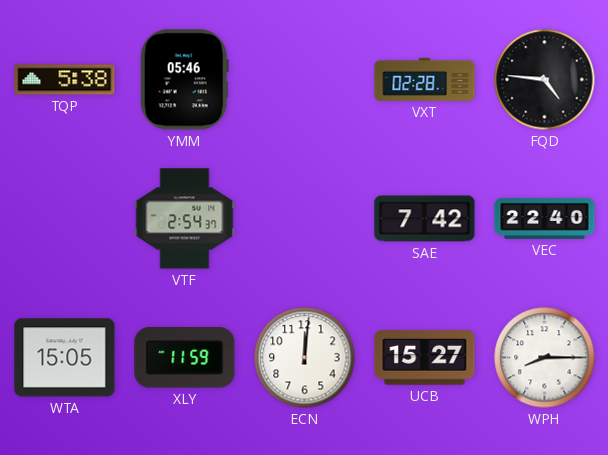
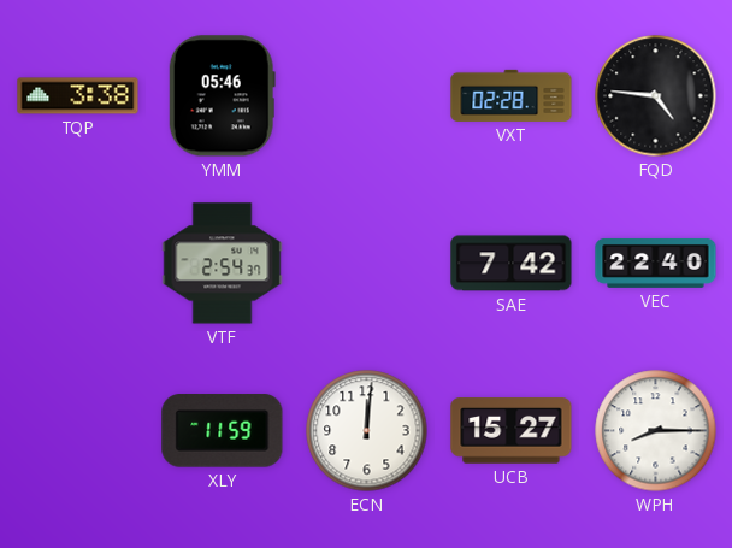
TQP: 5:38 -> 3:38
WTA: 15:05 -> none
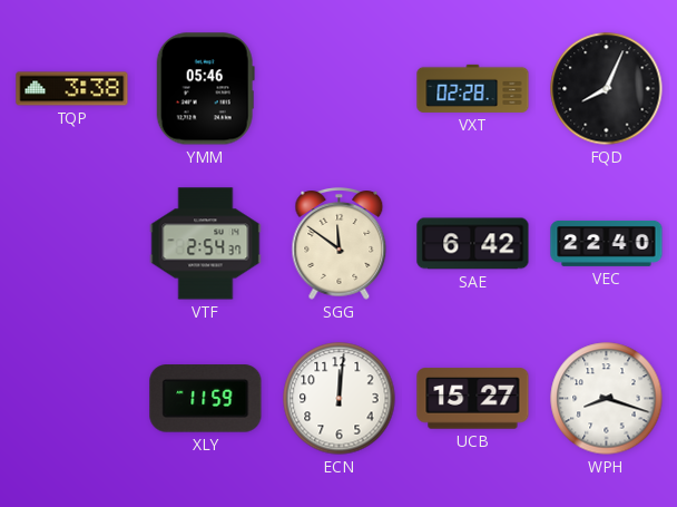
FQD: 4:46 -> 8:04
SGG: none -> 11:51
SAE: 7:42 -> 6:42
WPH: 8:15 -> 8:18
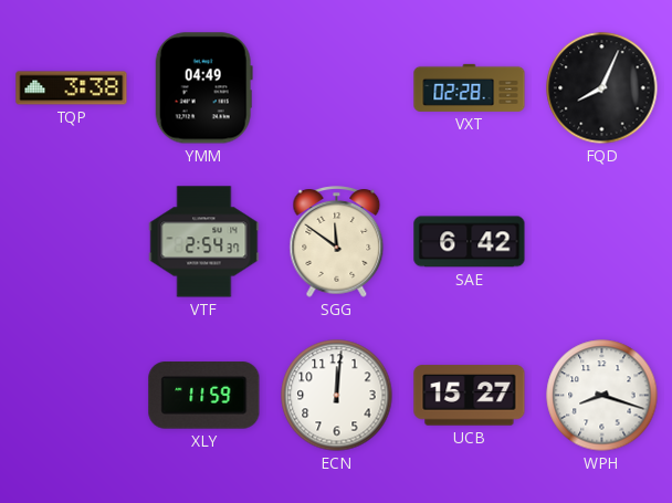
YMM: 05:46 -> 04:49
VEC: 22:40 -> none
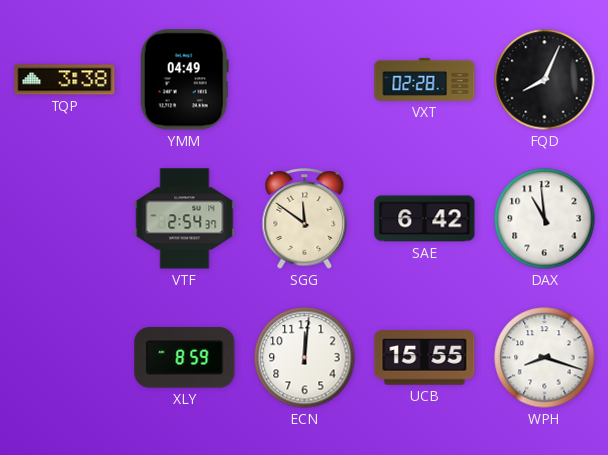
DAX: none -> 10:59
XLY: 11:59 -> 8:59
UCB: 15:27 -> 15:55
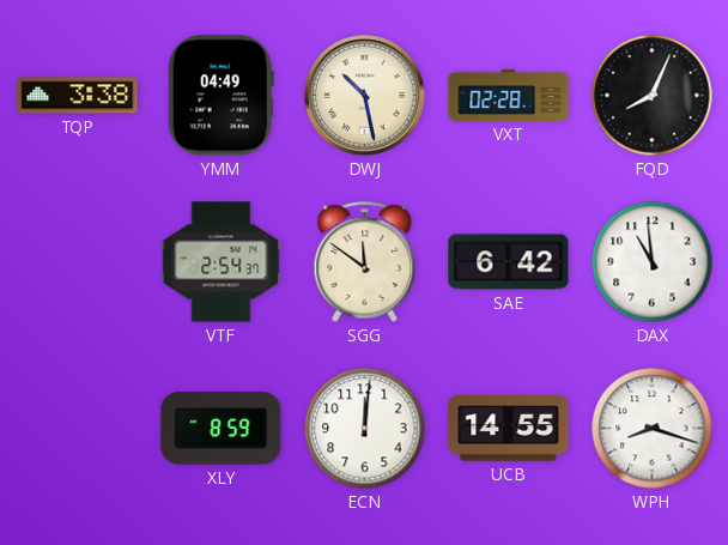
DWJ: none -> 10:28
UCB: 15:55 -> 14:55
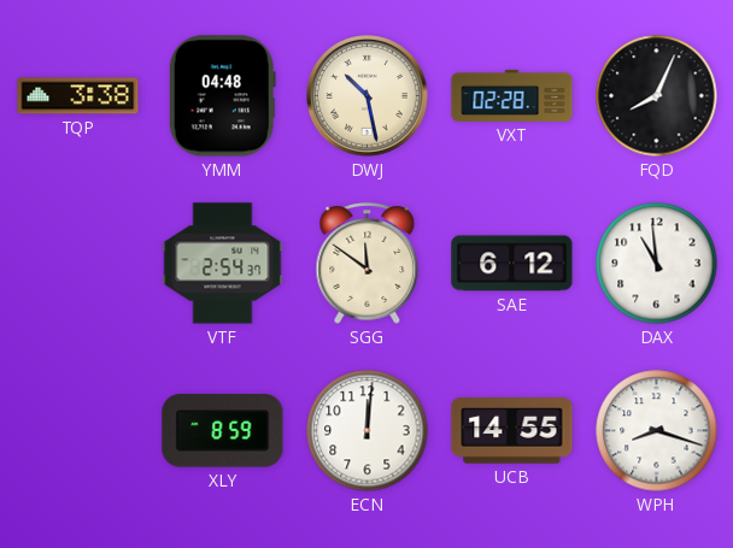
YMM: 04:49 -> 04:48
SAE: 6:42 -> 6:12
